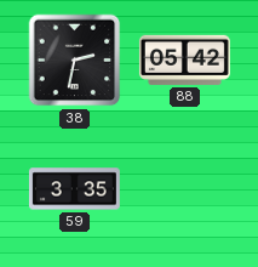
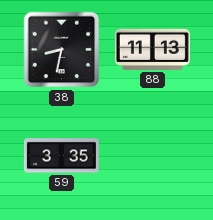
38: 2:32 -> 8:32
88: 05:42 -> 11:13
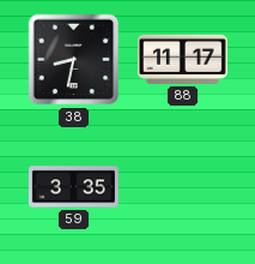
88: 11:13 -> 11:17
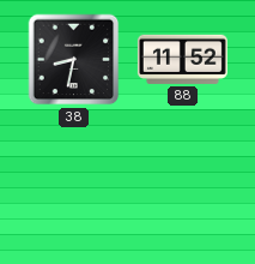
88: 11:17 -> 11:52
59: 3:35 -> none
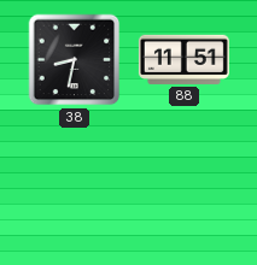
88: 11:52 -> 11:51
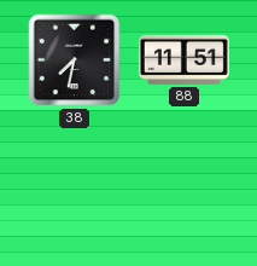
38: 8:32 -> 7:32
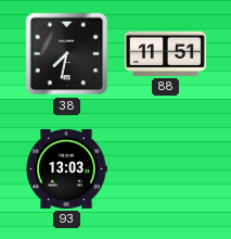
93: none -> 13:03
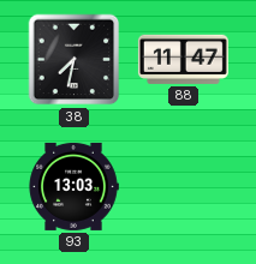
88: 11:51 -> 11:47
